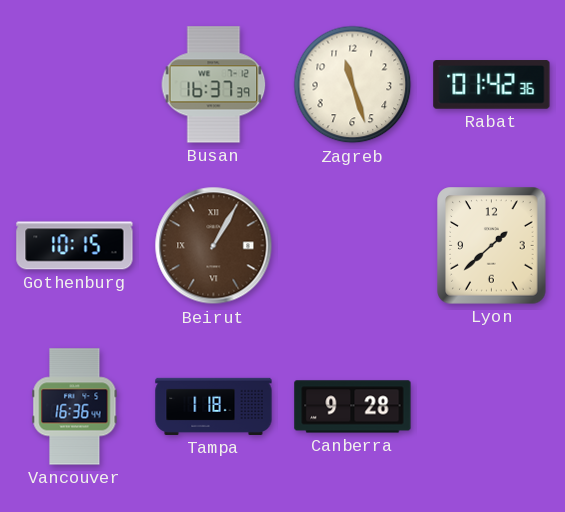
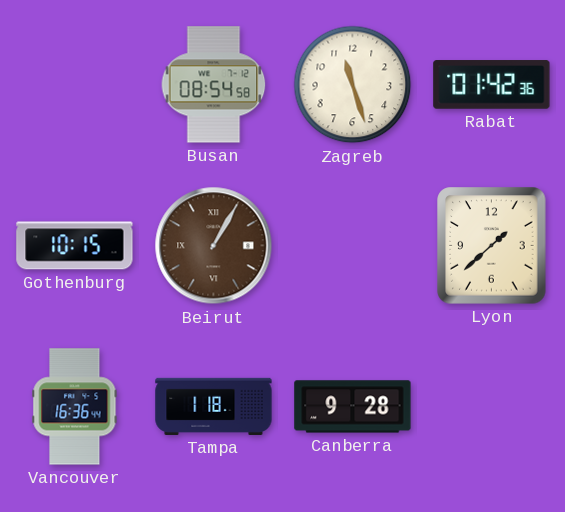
Busan: 16:37 -> 08:54
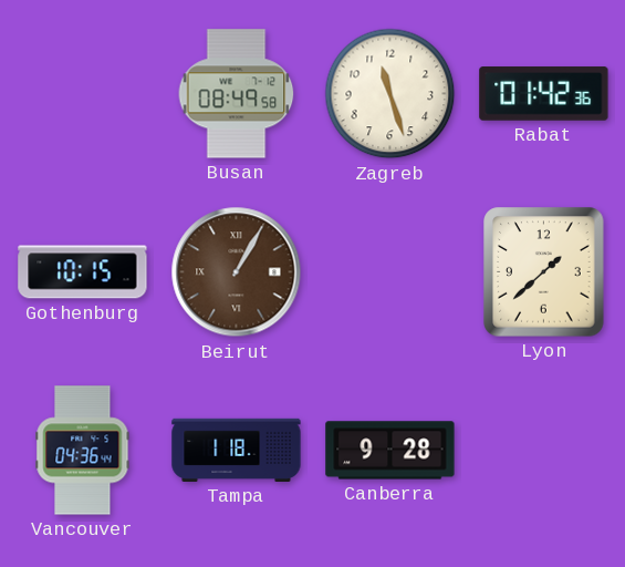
Busan: 08:54 -> 08:49
Vancouver: 16:36 -> 04:36
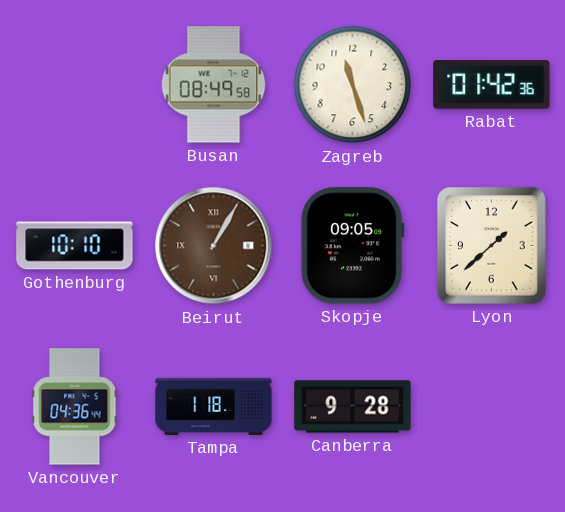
Gothenburg: 10:15 -> 10:10
Skopje: none -> 09:05
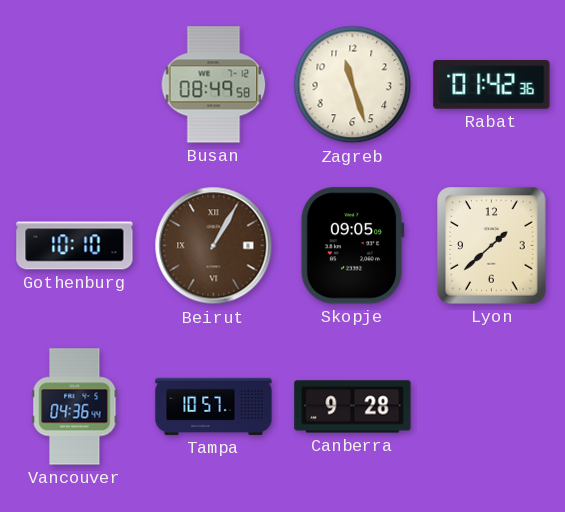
Tampa: 1:18 -> 10:57
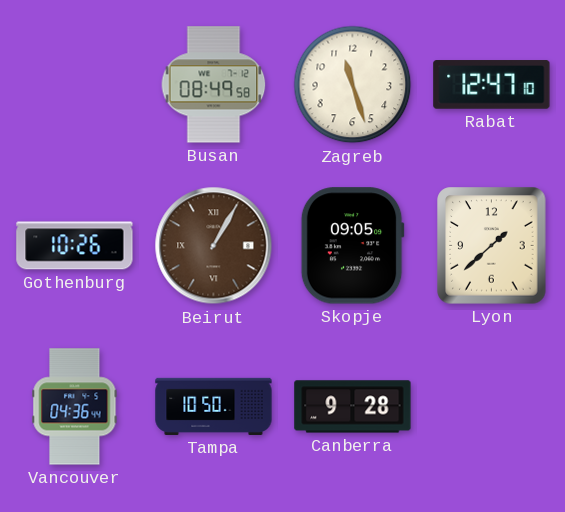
Rabat: 01:42 -> 12:47
Gothenburg: 10:10 -> 10:26
Tampa: 10:57 -> 10:50
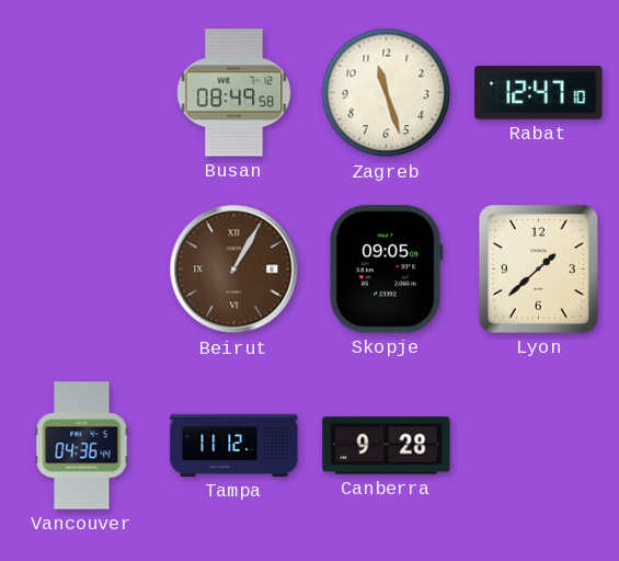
Gothenburg: 10:26 -> none
Tampa: 10:50 -> 11:12
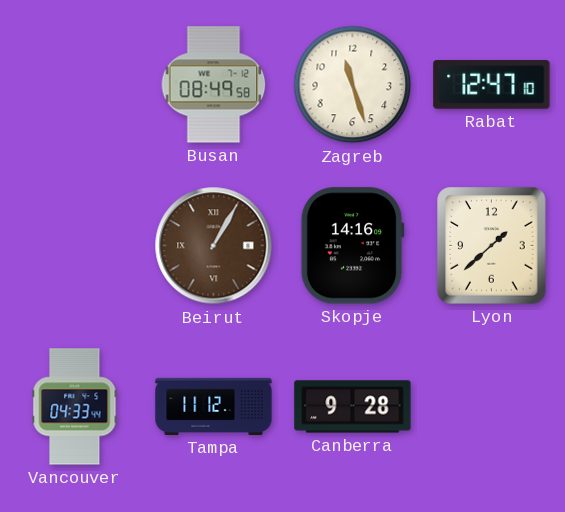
Skopje: 09:05 -> 14:16
Vancouver: 04:36 -> 04:33
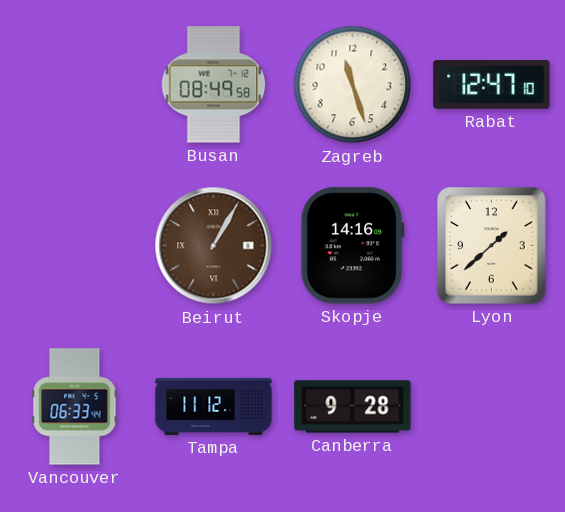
Vancouver: 04:33 -> 06:33
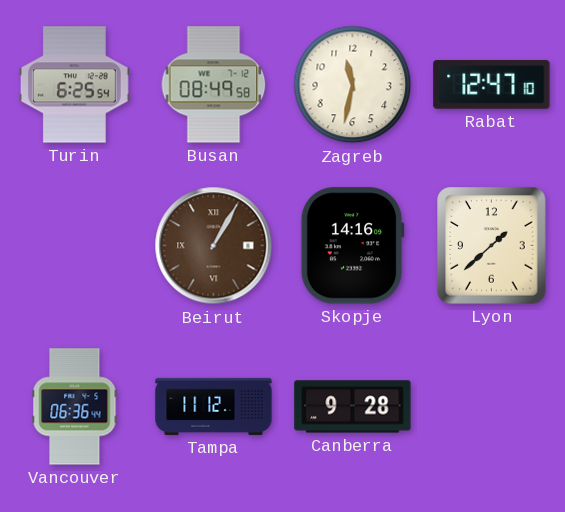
Turin: none -> 6:25
Zagreb: 11:27 -> 11:32
Vancouver: 06:33 -> 06:36
